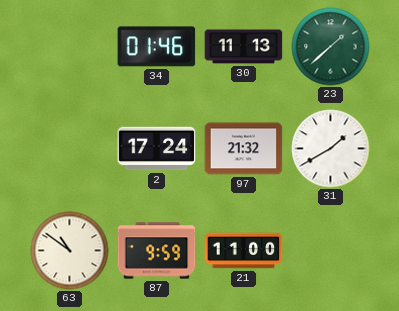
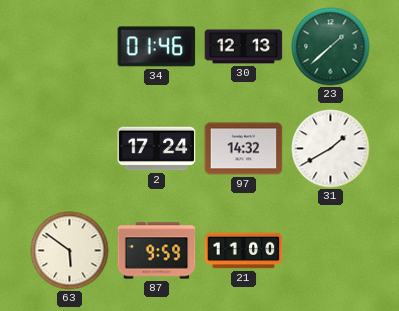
30: 11:13 -> 12:13
97: 21:32 -> 14:32
63: 10:51 -> 5:51
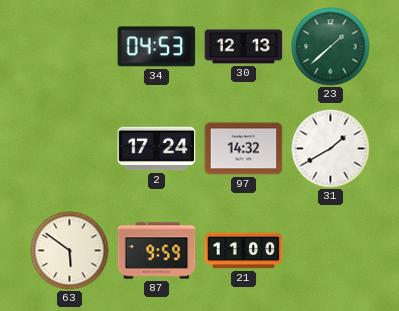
34: 01:46 -> 04:53
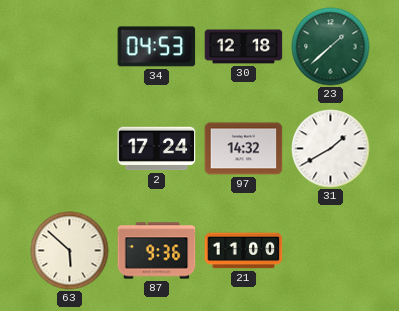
30: 12:13 -> 12:18
63: 5:51 -> 5:52
87: 9:59 -> 9:36
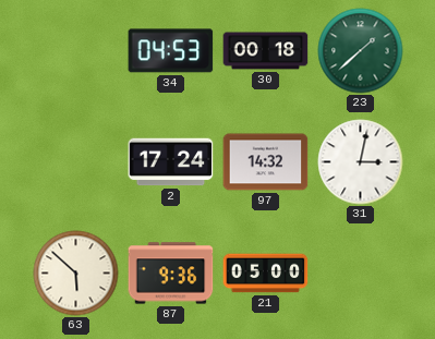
30: 12:18 -> 00:18
31: 1:40 -> 3:02
21: 11:00 -> 05:00
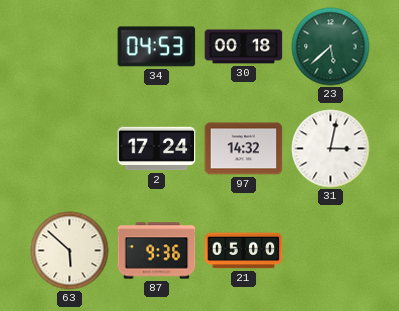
23: 1:38 -> 5:38
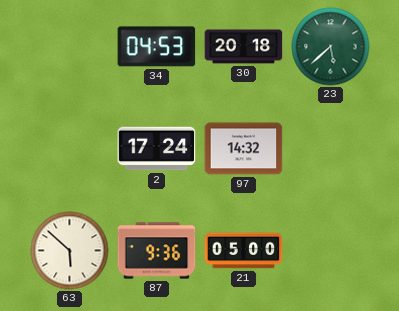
30: 00:18 -> 20:18
31: 3:02 -> none
